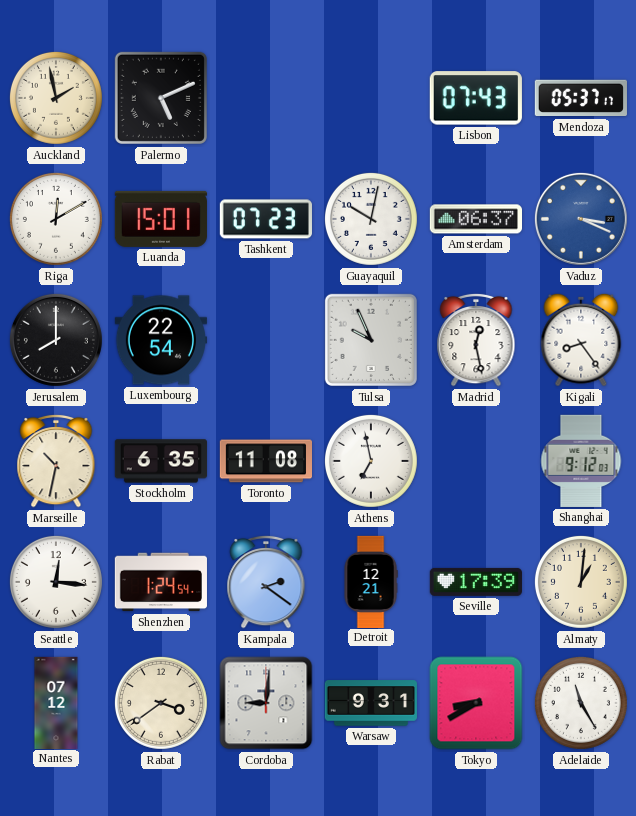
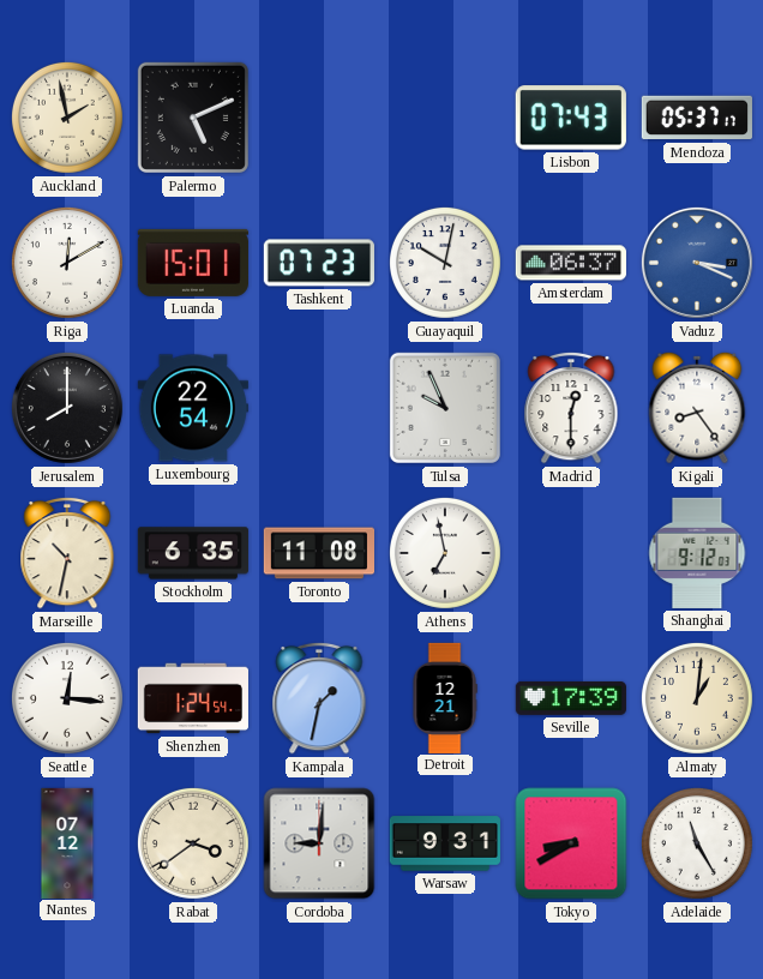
Madrid: 12:28 -> 12:30
Kampala: 2:21 -> 1:32
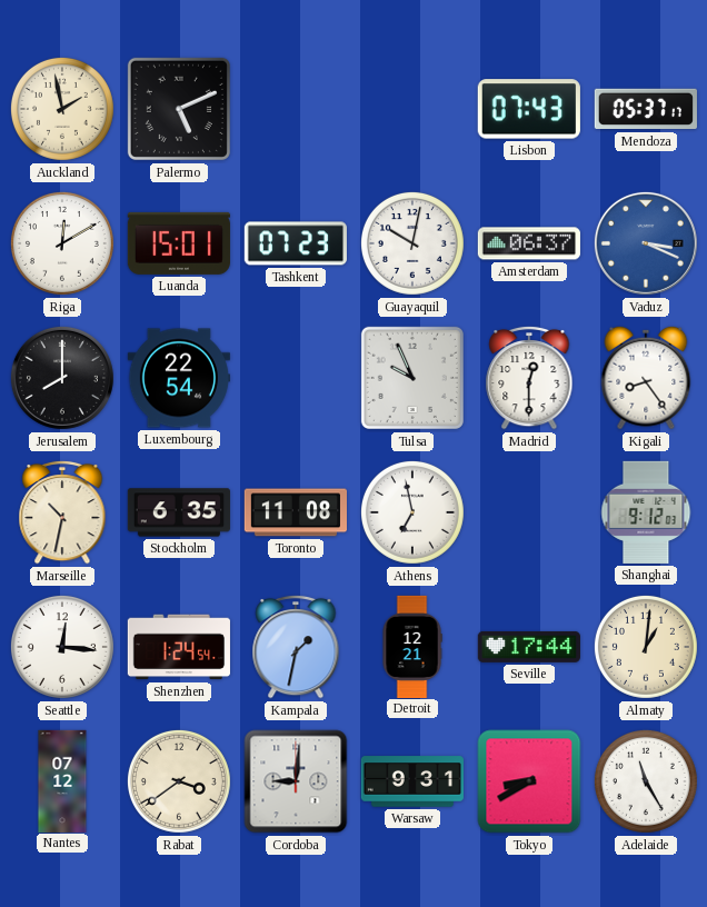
Seville: 17:39 -> 17:44
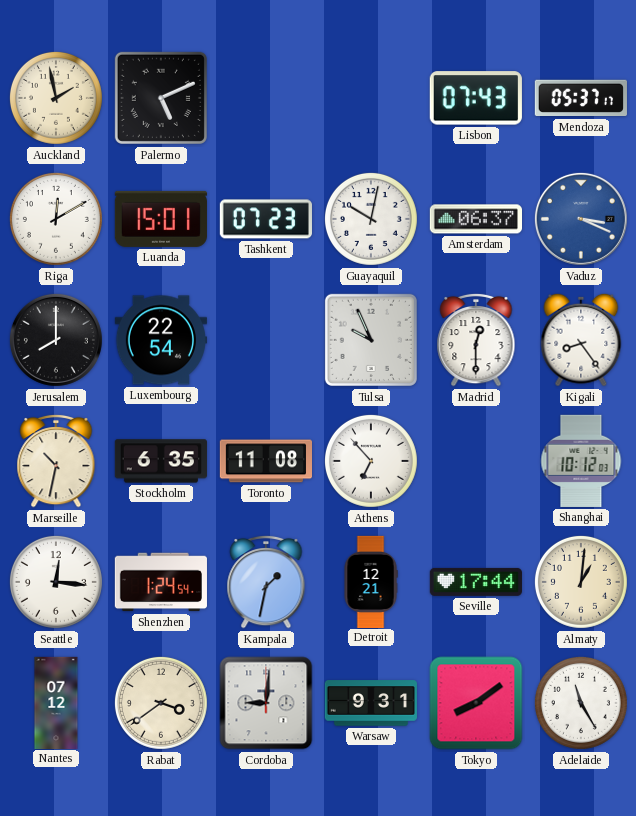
Athens: 6:58 -> 6:53
Shanghai: 9:12 -> 10:12
Tokyo: 8:40 -> 8:09
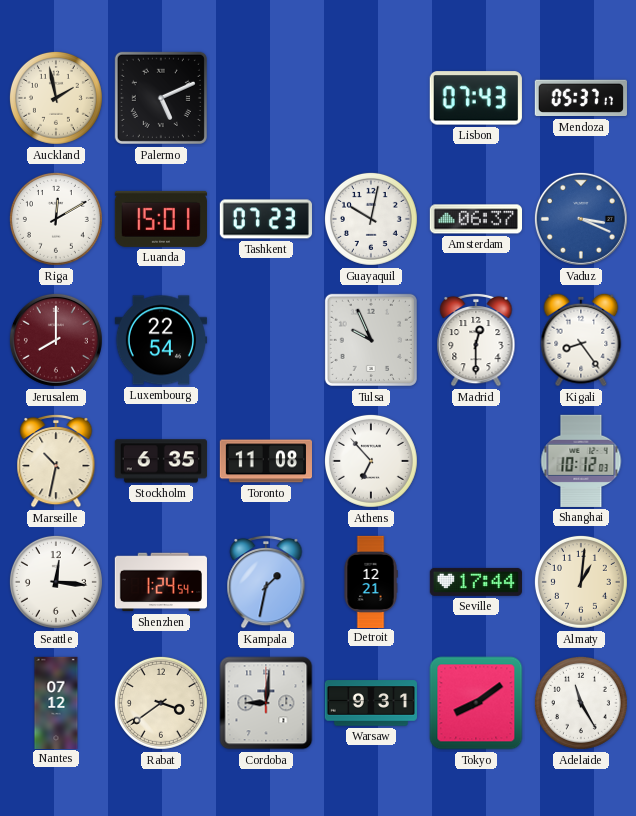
Jerusalem dial: black -> burgundy
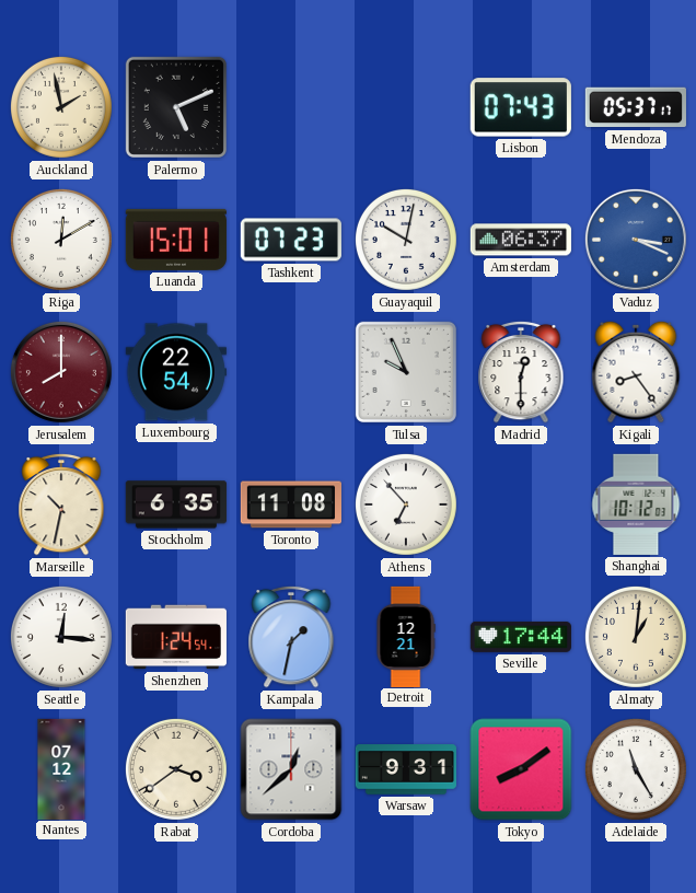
Cordoba: 9:01 -> 12:38
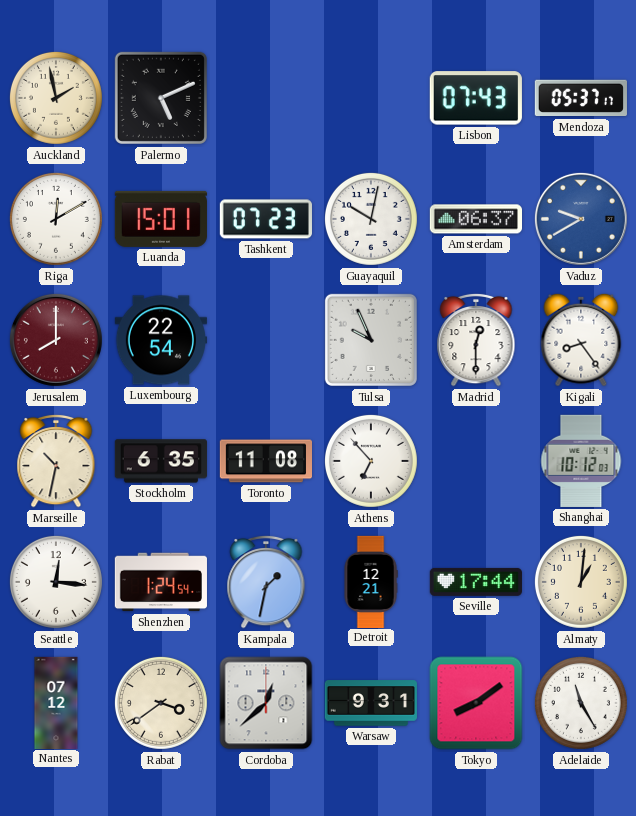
Vaduz: 3:19 -> 9:40
